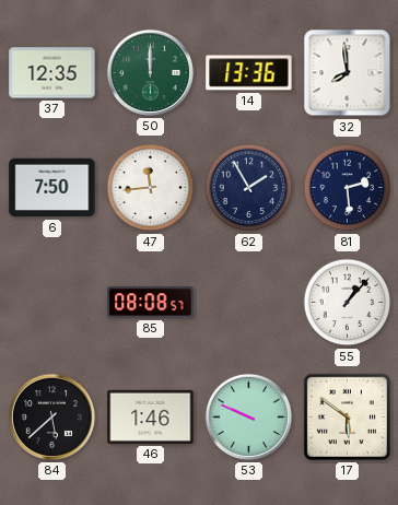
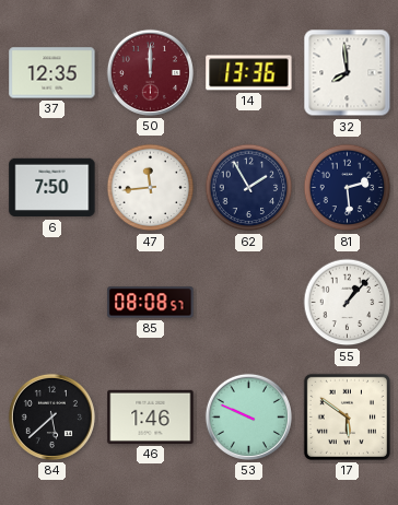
50 dial: green -> burgundy
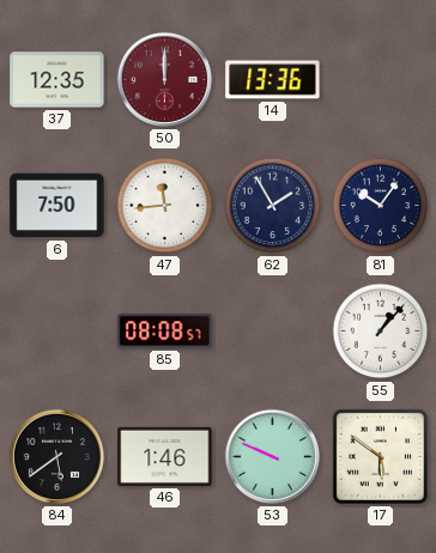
32: 7:59 -> none
81: 2:29 -> 10:06
84: 5:38 -> 5:39
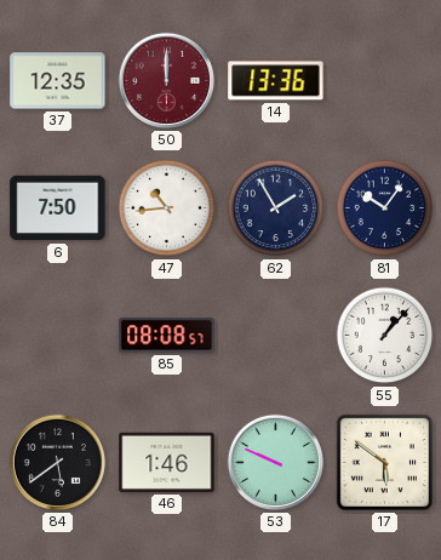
47: 11:44 -> 10:44
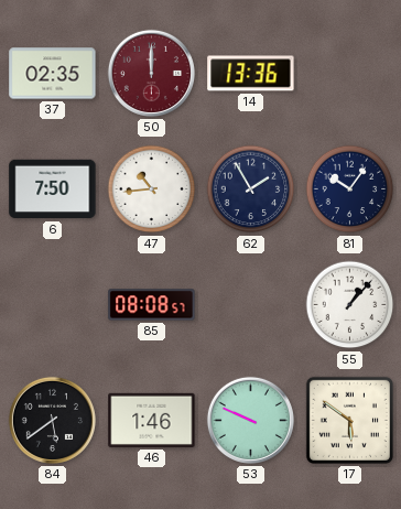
37: 12:35 -> 02:35
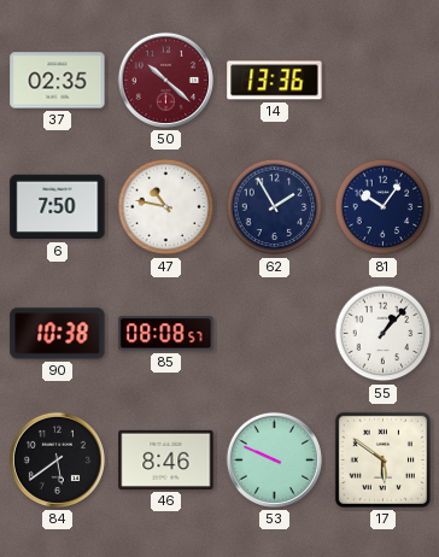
50: 12:00 -> 10:22
47: 10:44 -> 10:47
90: none -> 10:38
46: 1:46 -> 8:46
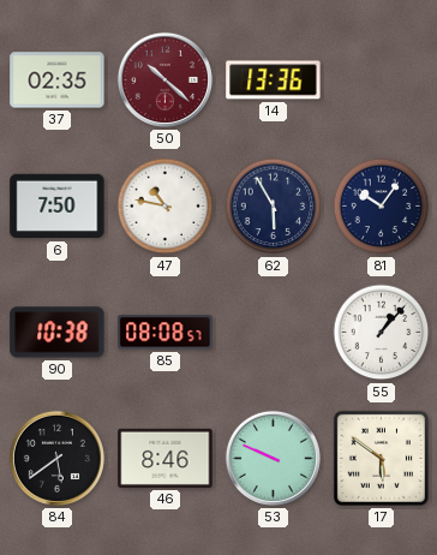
62: 1:55 -> 5:55
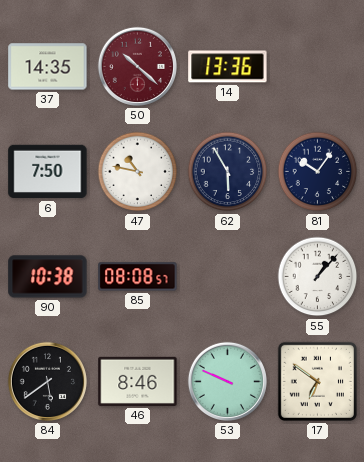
37: 02:35 -> 14:35
17: 5:51 -> 6:51
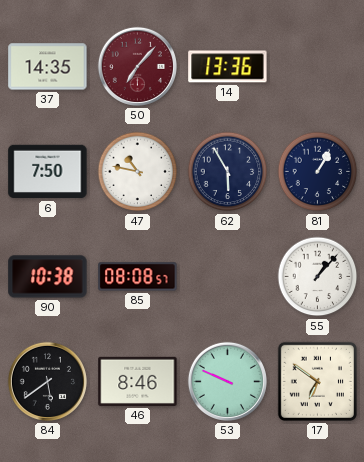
50: 10:22 -> 7:07
81: 10:06 -> 1:05
